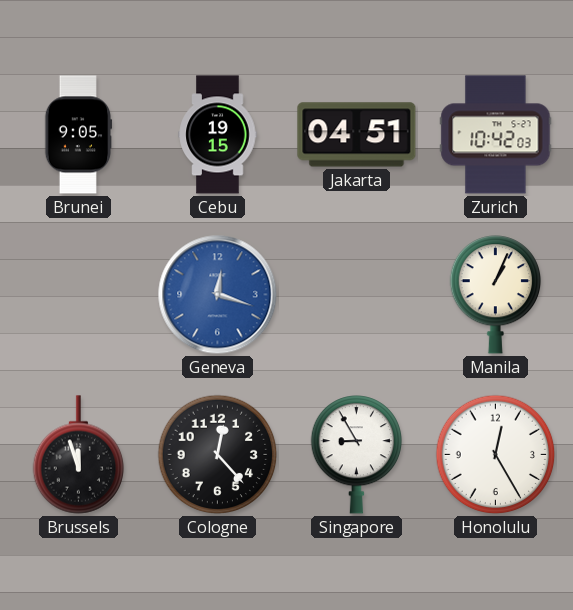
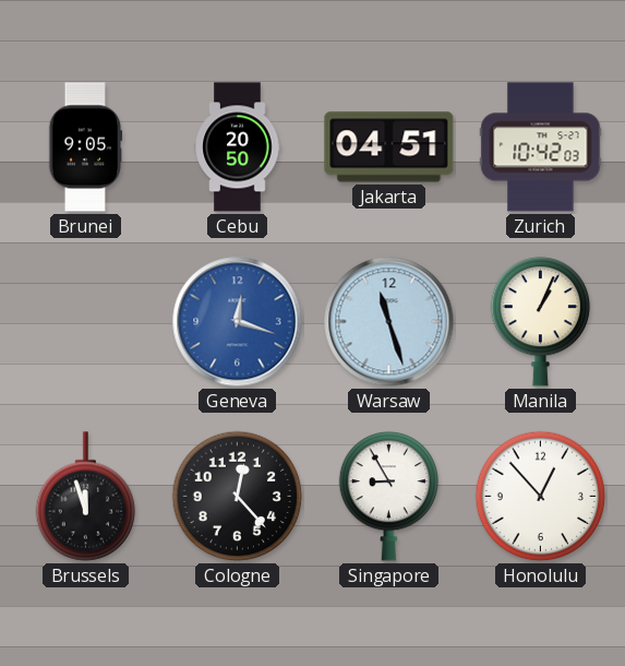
Cebu: 19:15 -> 20:50
Warsaw: none -> 11:27
Honolulu: 12:25 -> 12:53
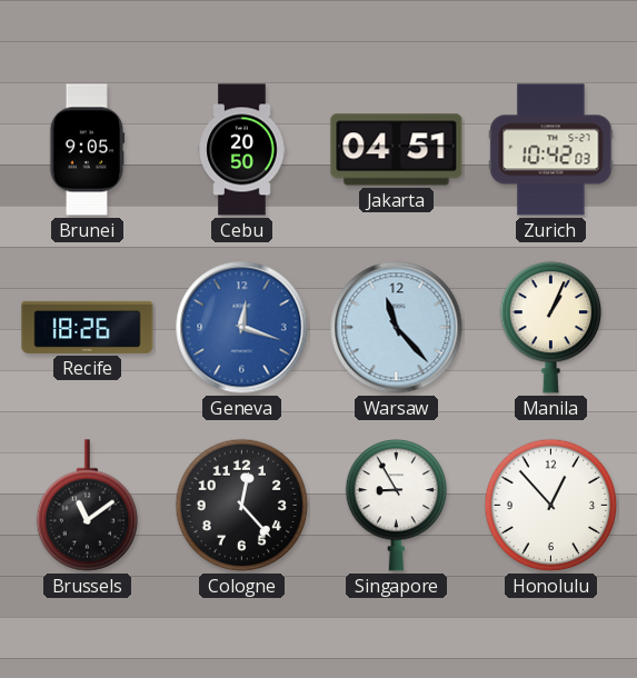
Recife: none -> 18:26
Warsaw: 11:27 -> 11:23
Brussels: 11:57 -> 11:09
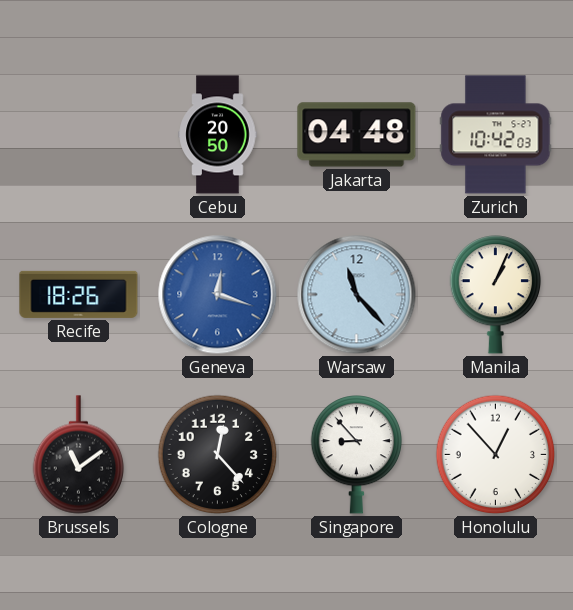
Brunei: 9:05 -> none
Jakarta: 04:51 -> 04:48
Singapore: 8:55 -> 8:53
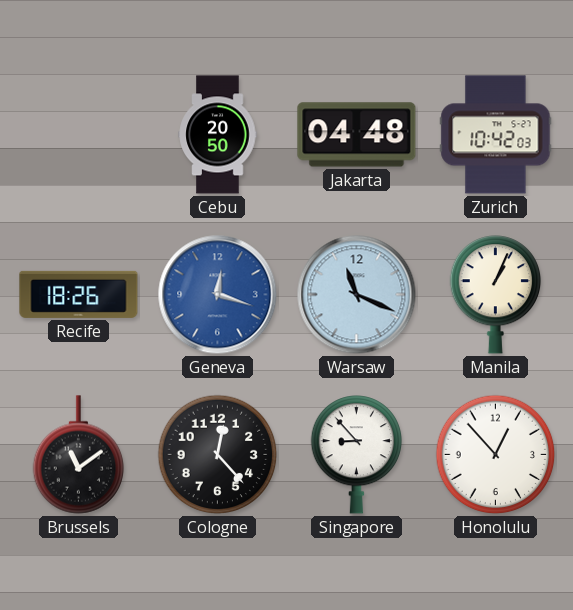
Warsaw: 11:23 -> 11:19
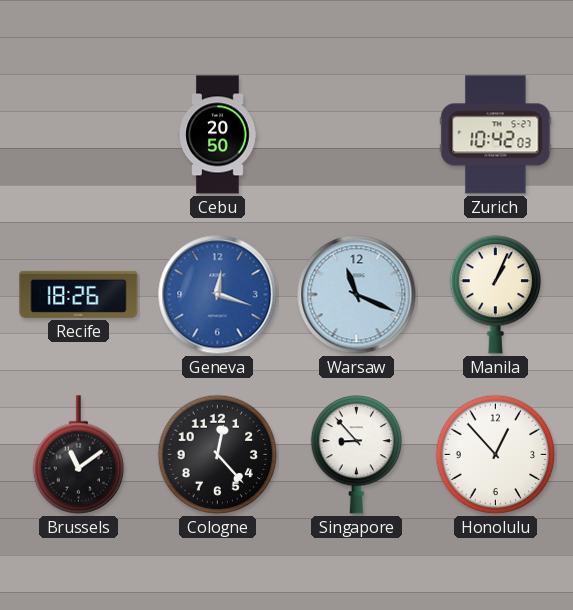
Jakarta: 04:48 -> none
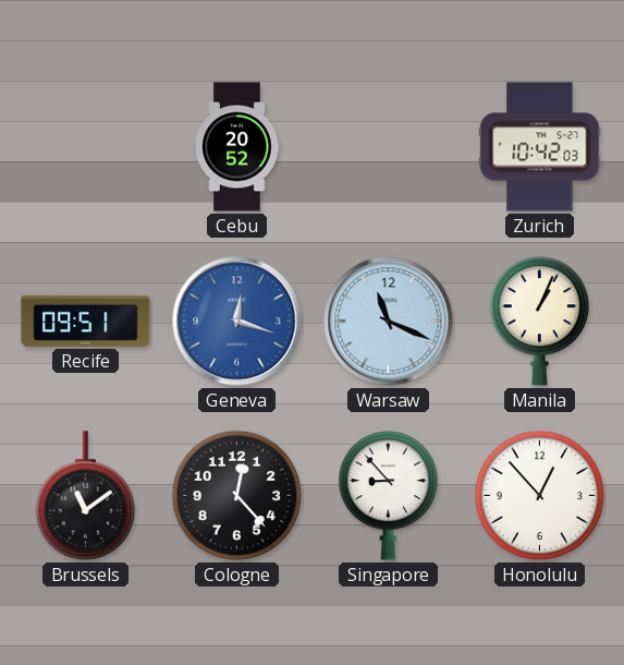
Cebu: 20:50 -> 20:52
Recife: 18:26 -> 09:51
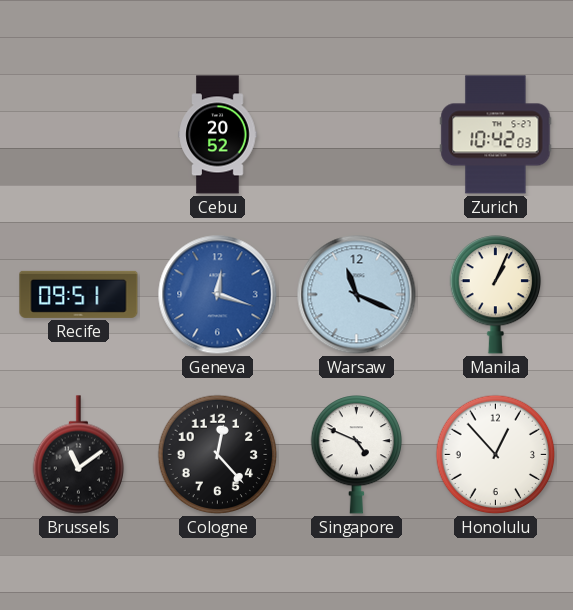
Singapore: 8:53 -> 4:49
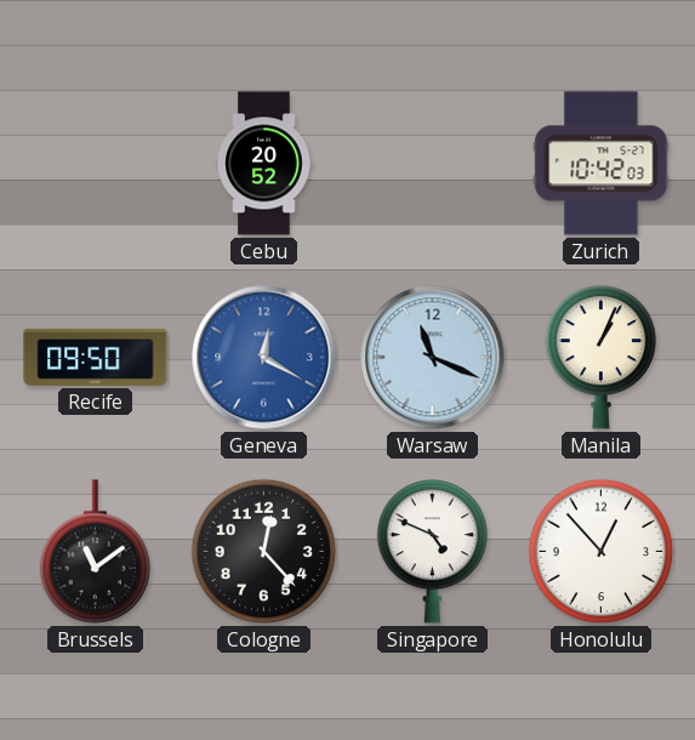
Recife: 09:51 -> 09:50
Geneva: 12:18 -> 12:20
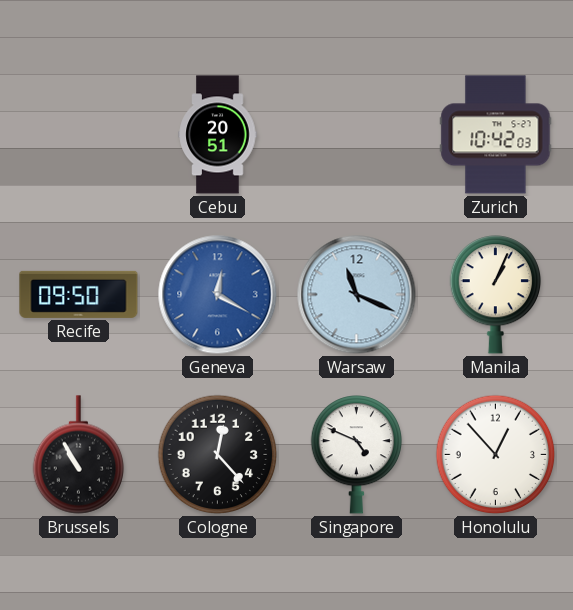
Cebu: 20:52 -> 20:51
Brussels: 11:09 -> 10:55
